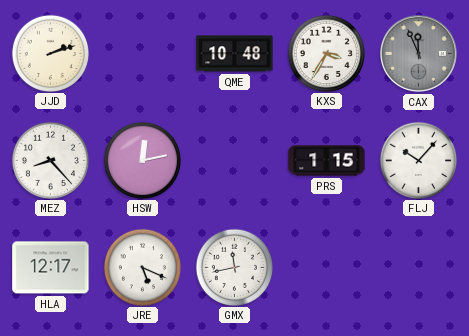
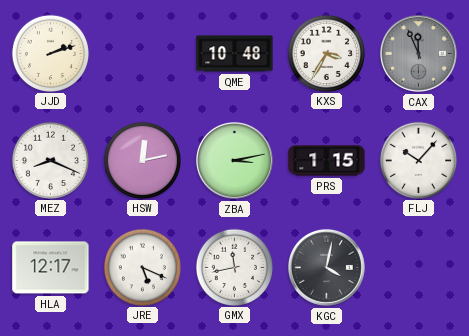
MEZ: 8:23 -> 8:19
ZBA: none -> 3:13
KGC: none -> 4:02
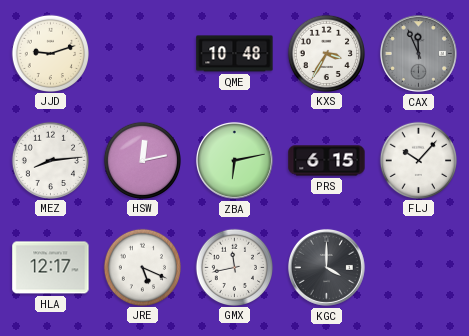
JJD: 2:12 -> 9:12
MEZ: 8:19 -> 8:14
ZBA: 3:13 -> 6:13
PRS: 1:15 -> 6:15
KGC: 4:02 -> 4:00
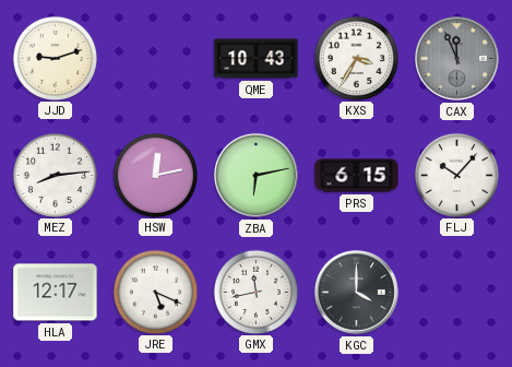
QME: 10:48 -> 10:43
